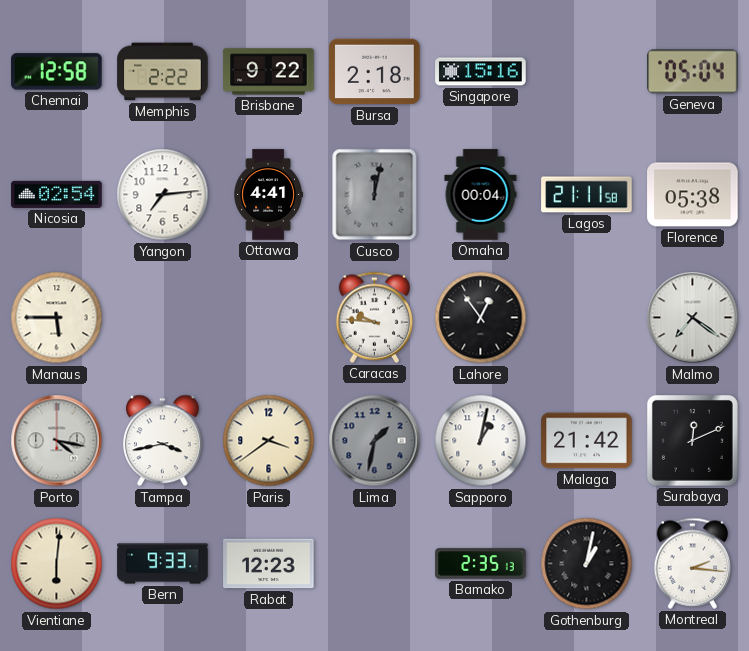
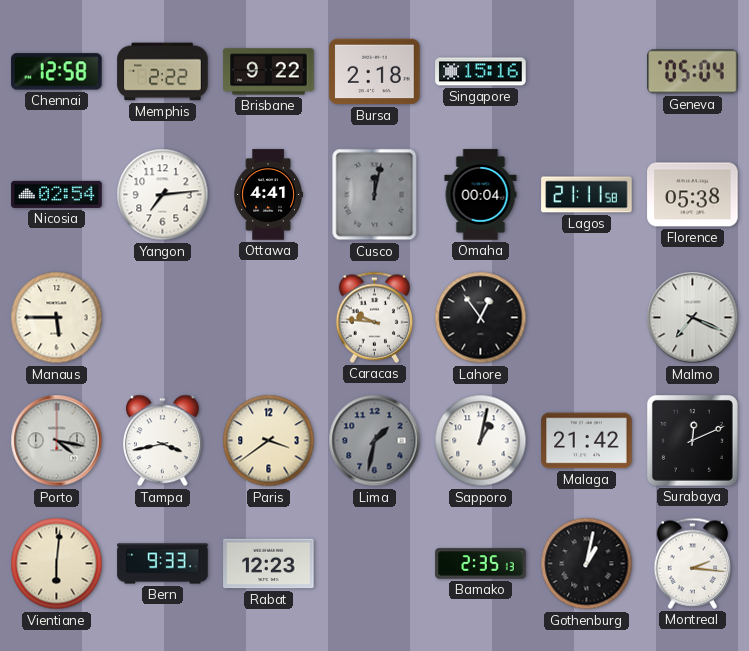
Malmo: 7:21 -> 7:19
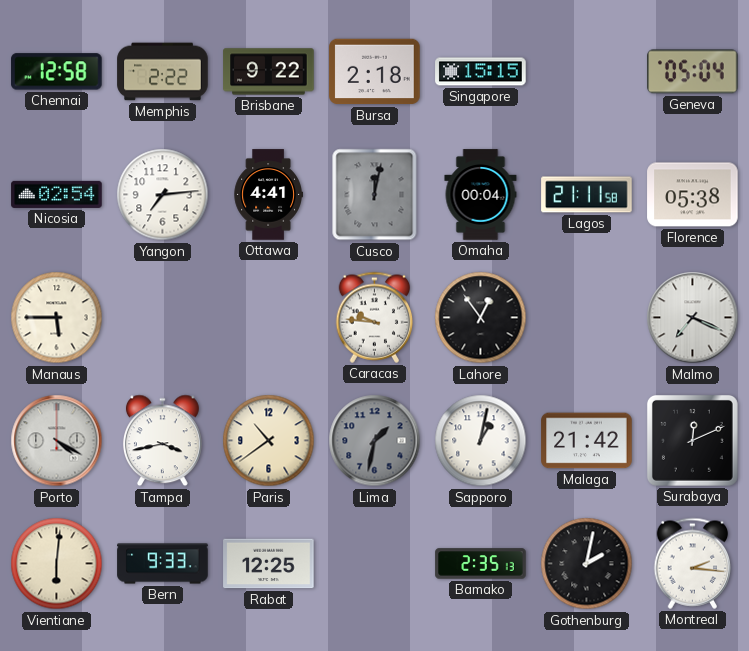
Singapore: 15:16 -> 15:15
Porto: 4:17 -> 4:20
Paris: 3:39 -> 10:39
Rabat: 12:23 -> 12:25
Gothenburg: 1:02 -> 2:02
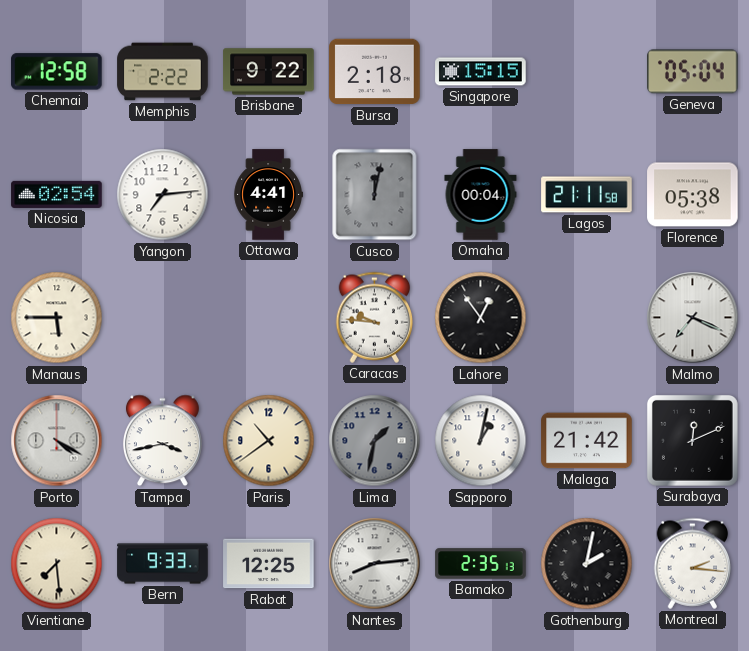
Vientiane: 6:01 -> 7:29
Nantes: none -> 8:14
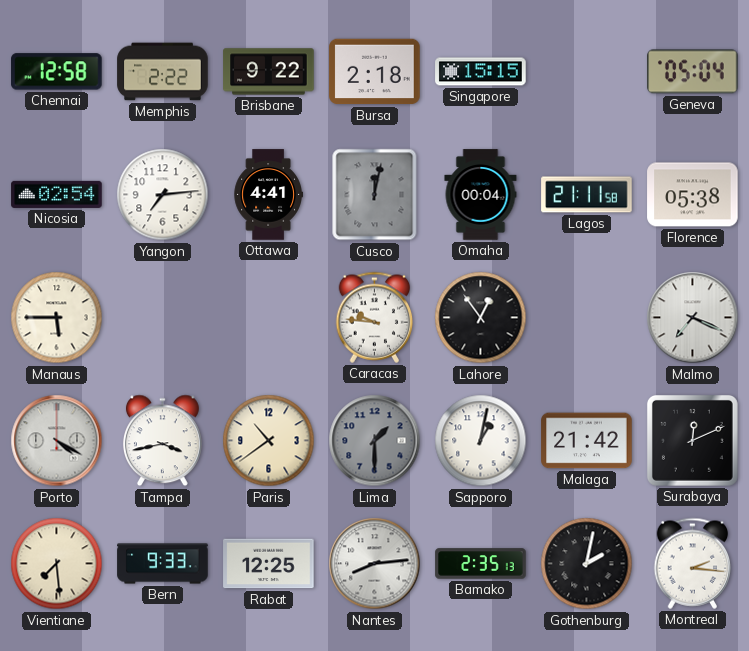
Lima: 1:32 -> 1:30
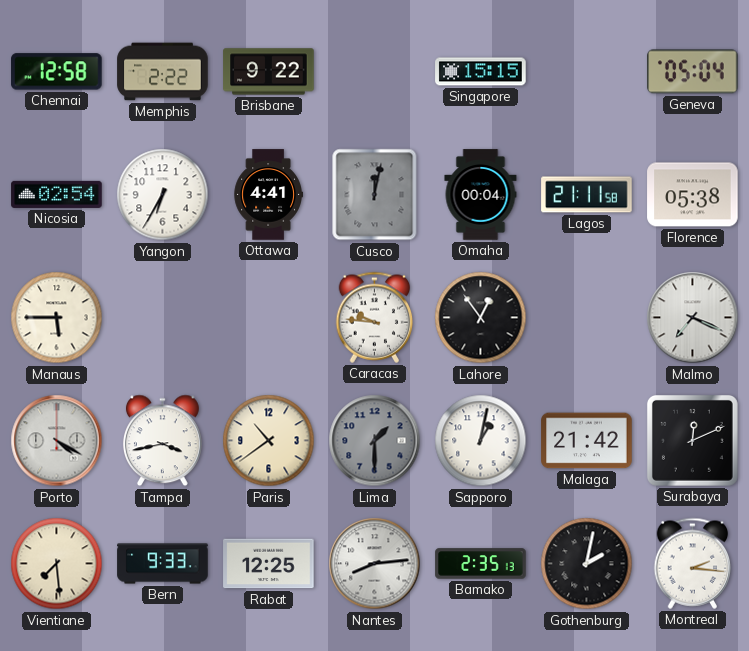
Bursa: 2:18 -> none
Yangon: 7:14 -> 6:35
